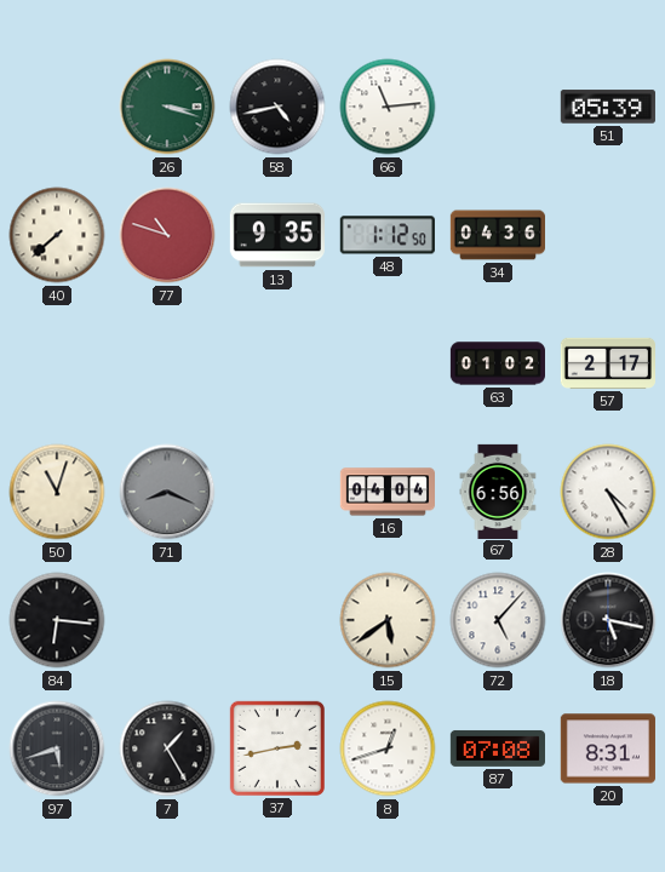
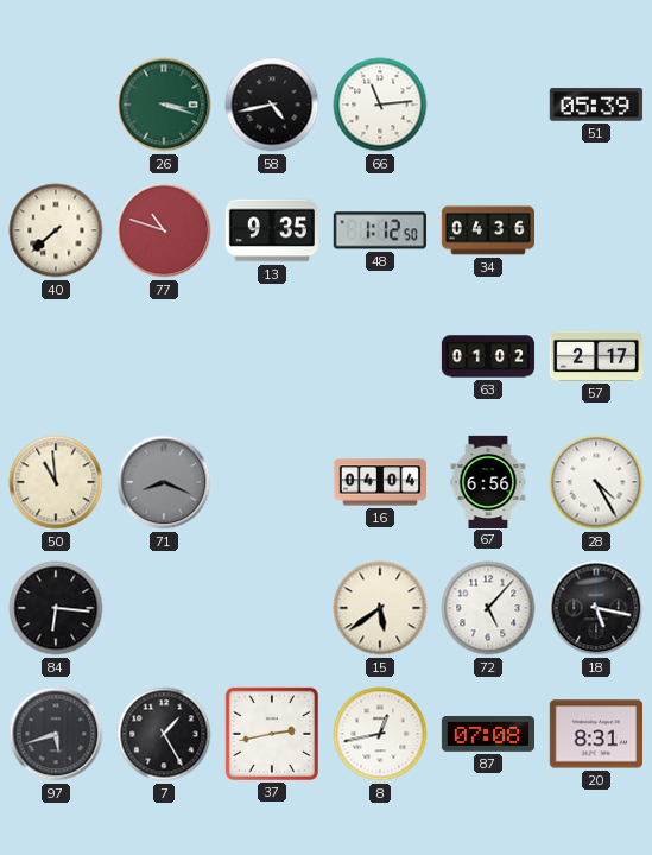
50: 11:03 -> 10:59
8: 12:42 -> 12:43
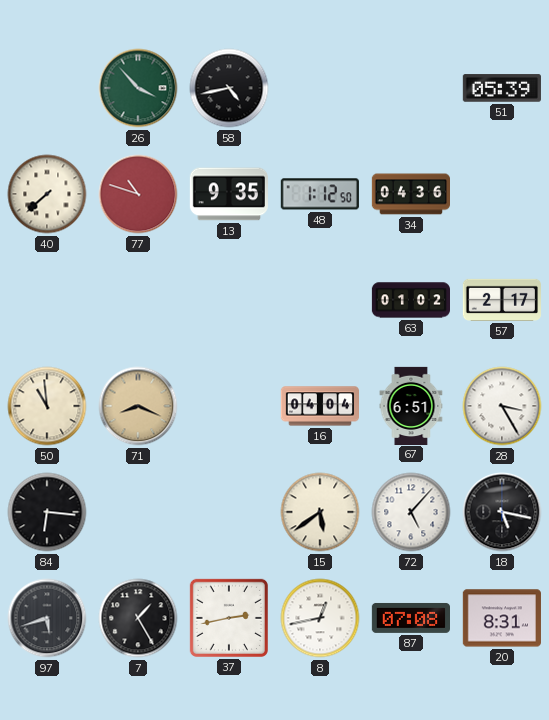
26: 3:18 -> 3:53
66: 11:14 -> none
71 dial: grey -> champagne
67: 6:56 -> 6:51
28: 4:25 -> 3:25
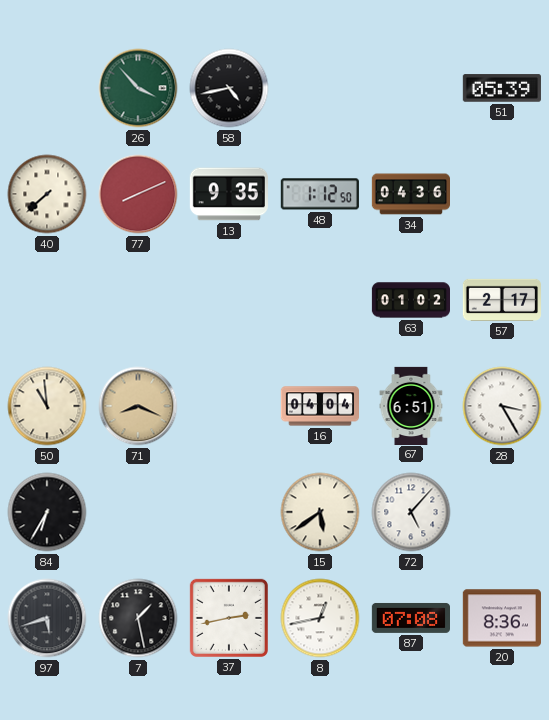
77: 10:48 -> 8:11
84: 6:16 -> 6:35
18: 5:17 -> none
7: 1:25 -> 1:28
20: 8:31 -> 8:36
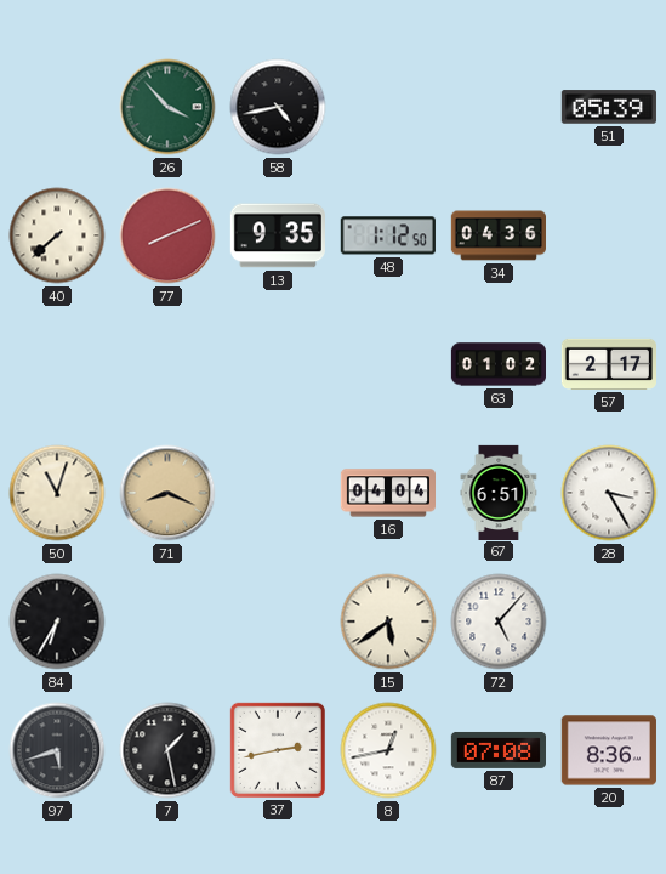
50: 10:59 -> 11:03
